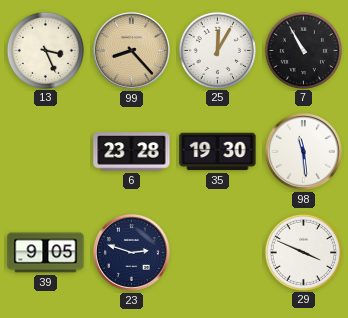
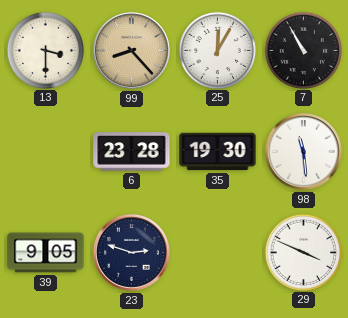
13: 3:26 -> 3:30
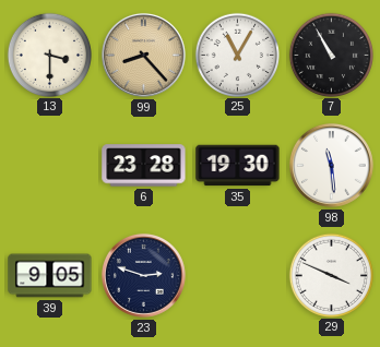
25: 12:05 -> 11:05
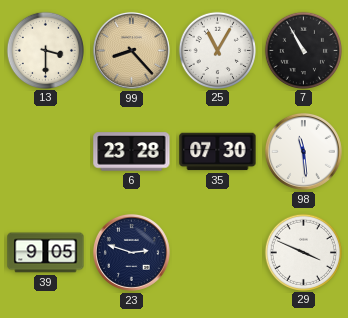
35: 19:30 -> 07:30
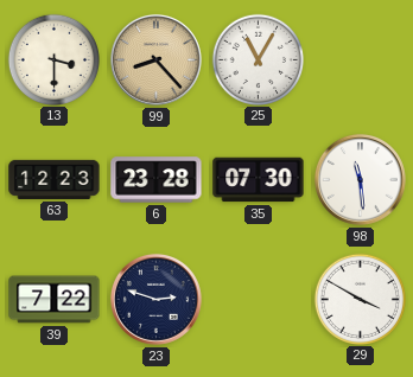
7: 10:55 -> none
63: none -> 12:23
39: 9:05 -> 7:22
29: 3:49 -> 3:50
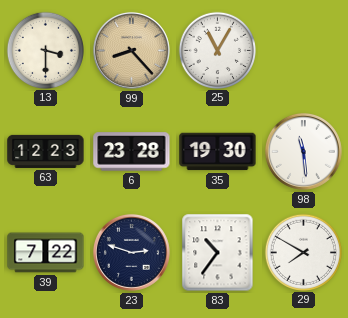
35: 07:30 -> 19:30
83: none -> 10:36
29: 3:50 -> 7:50
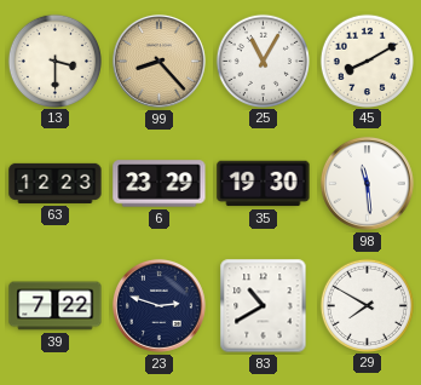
45: none -> 8:10
6: 23:28 -> 23:29
83: 10:36 -> 10:40
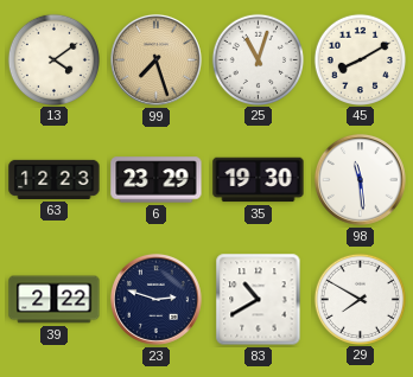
13: 3:30 -> 4:09
99: 8:23 -> 7:27
25: 11:05 -> 11:03
39: 7:22 -> 2:22
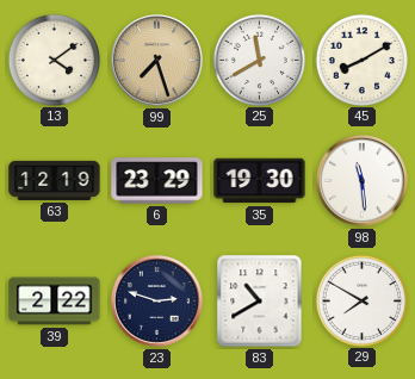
25: 11:03 -> 11:40
63: 12:23 -> 12:19
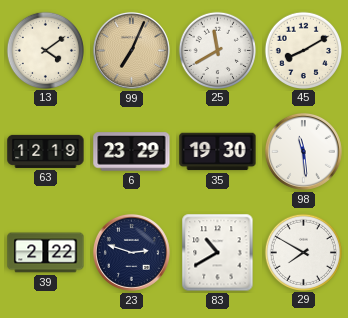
99: 7:27 -> 7:04
